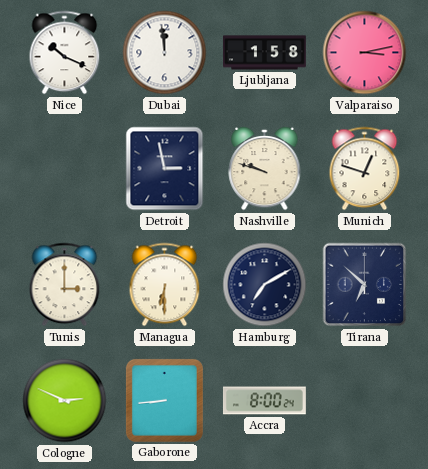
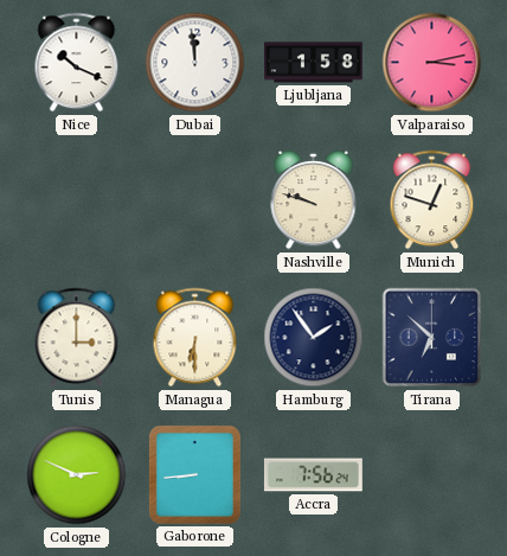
Detroit: 2:58 -> none
Hamburg: 7:10 -> 1:54
Accra: 8:00 -> 7:56
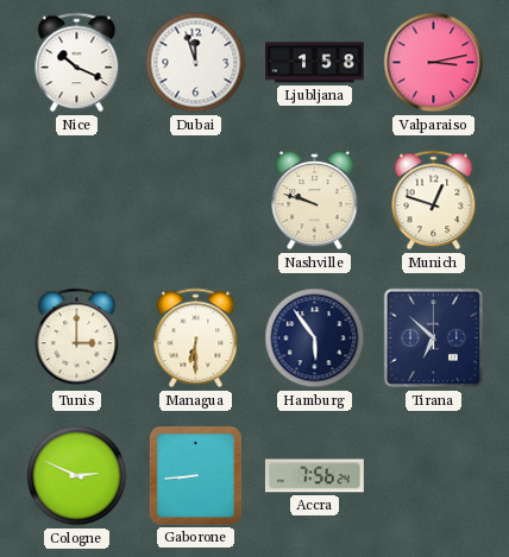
Dubai: 11:59 -> 11:57
Hamburg: 1:54 -> 5:54
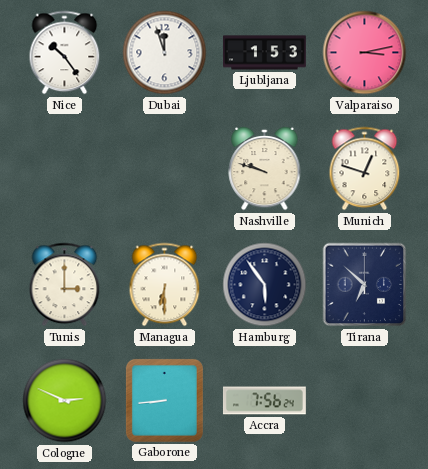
Nice: 10:19 -> 10:24
Ljubljana: 1:58 -> 1:53
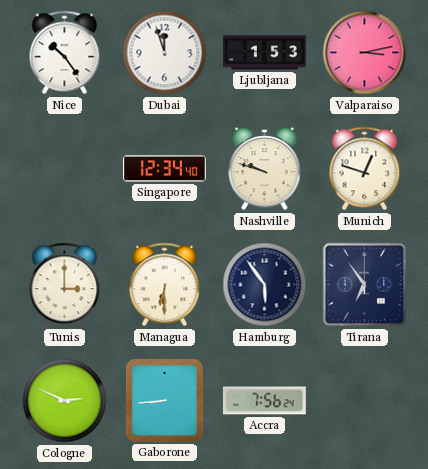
Singapore: none -> 12:34
Tirana: 6:52 -> 6:54
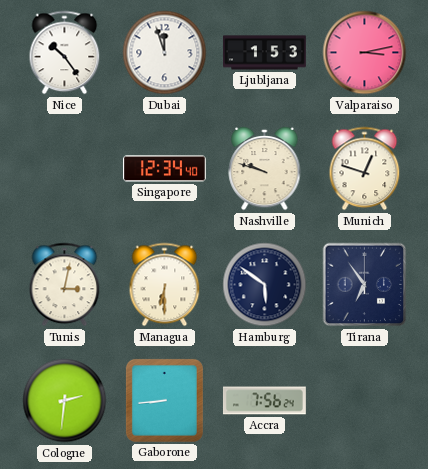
Tunis: 3:00 -> 3:02
Hamburg: 5:54 -> 5:51
Cologne: 2:49 -> 2:31
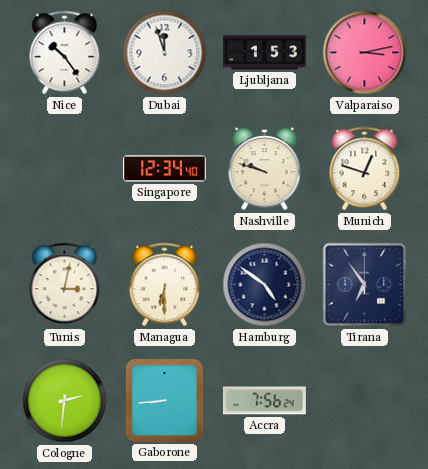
Hamburg: 5:51 -> 4:51
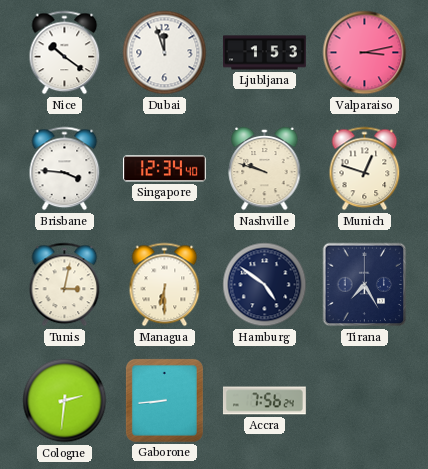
Nice: 10:24 -> 10:21
Brisbane: none -> 3:46
Tirana: 6:54 -> 7:25
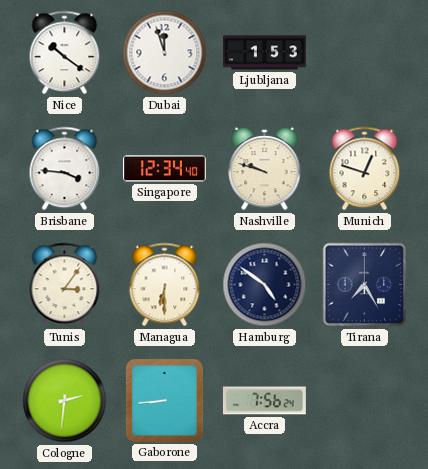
Valparaiso: 3:13 -> none
Tunis: 3:02 -> 3:06
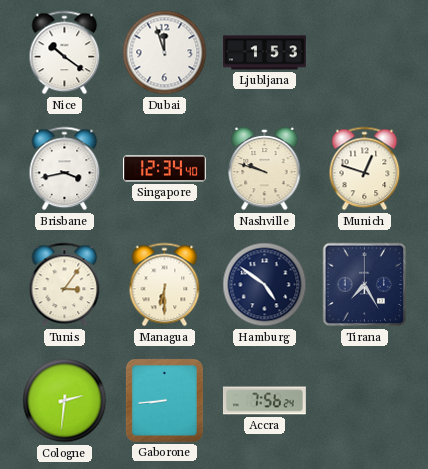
Brisbane: 3:46 -> 3:43
